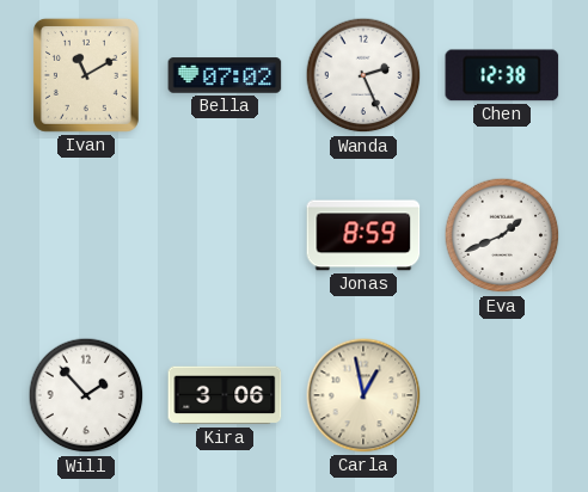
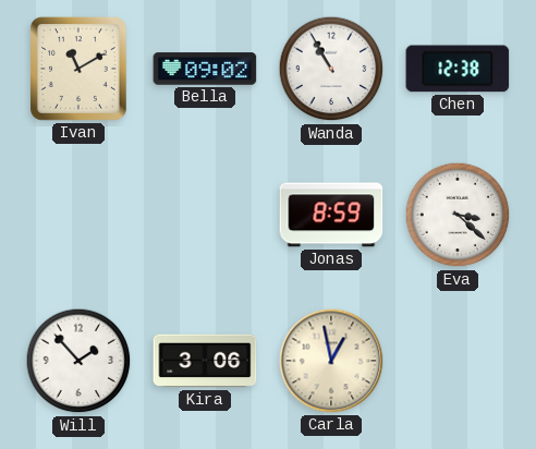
Bella: 07:02 -> 09:02
Wanda: 2:26 -> 10:55
Eva: 1:41 -> 3:22
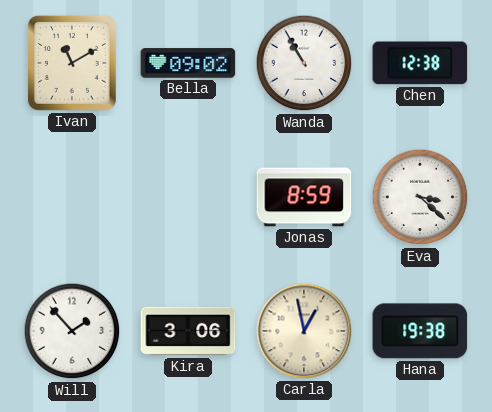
Hana: none -> 19:38
